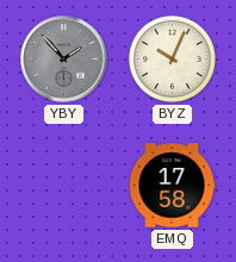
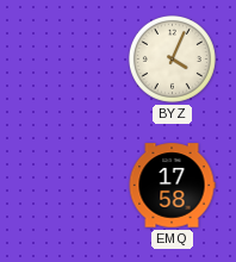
YBY: 1:53 -> none
BYZ: 10:04 -> 4:04
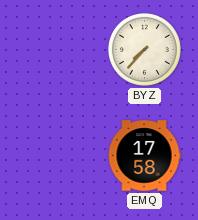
BYZ: 4:04 -> 7:37
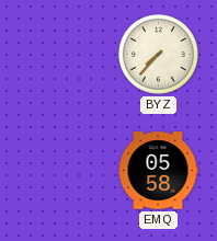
EMQ: 17:58 -> 05:58
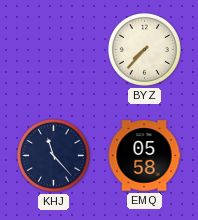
KHJ: none -> 11:23
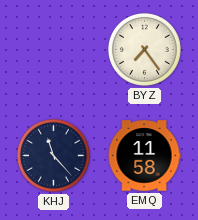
BYZ: 7:37 -> 7:24
EMQ: 05:58 -> 11:58
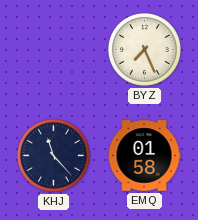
BYZ: 7:24 -> 7:26
EMQ: 11:58 -> 01:58
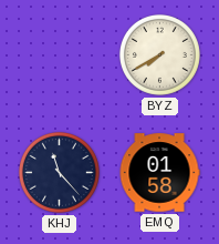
BYZ: 7:26 -> 7:40
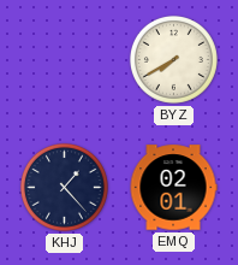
KHJ: 11:23 -> 1:23
EMQ: 01:58 -> 02:01
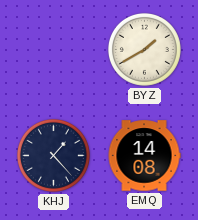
BYZ: 7:40 -> 1:40
EMQ: 02:01 -> 14:08
